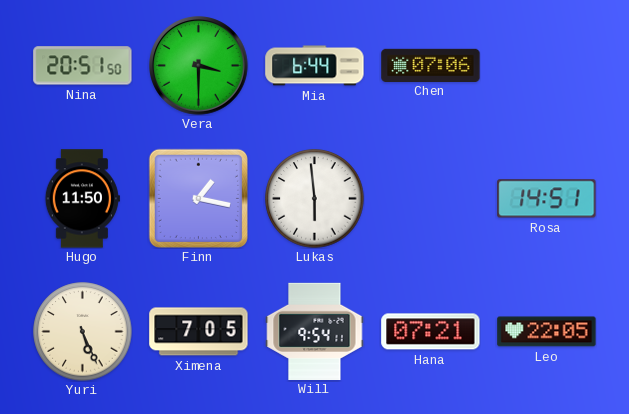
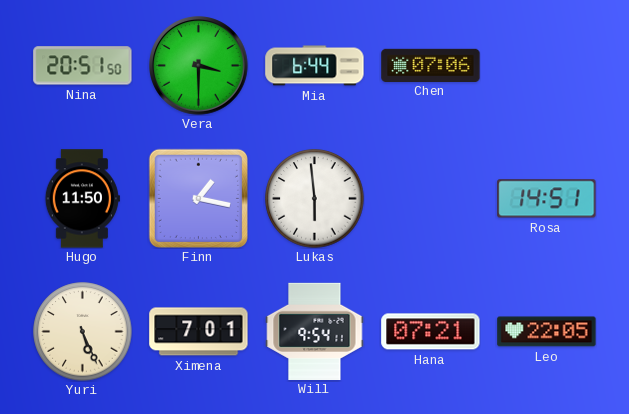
Ximena: 7:05 -> 7:01
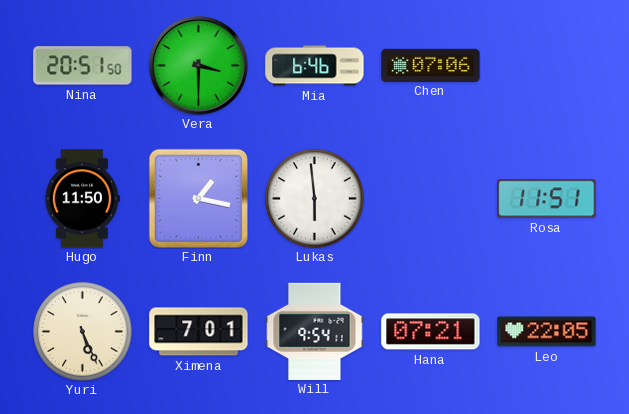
Mia: 6:44 -> 6:46
Rosa: 14:51 -> 11:51
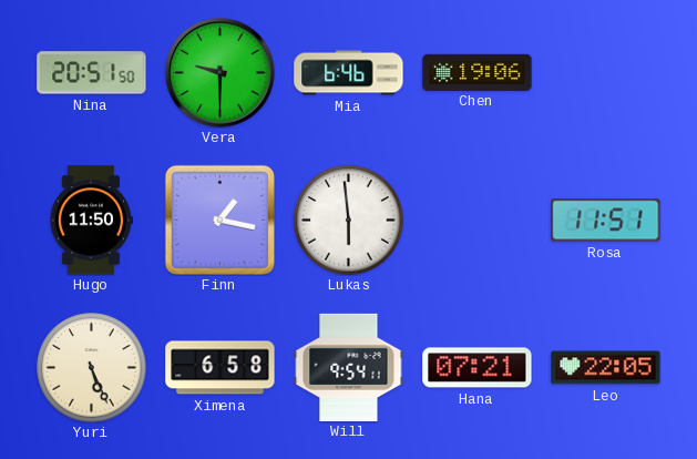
Vera: 3:30 -> 9:30
Chen: 07:06 -> 19:06
Ximena: 7:01 -> 6:58
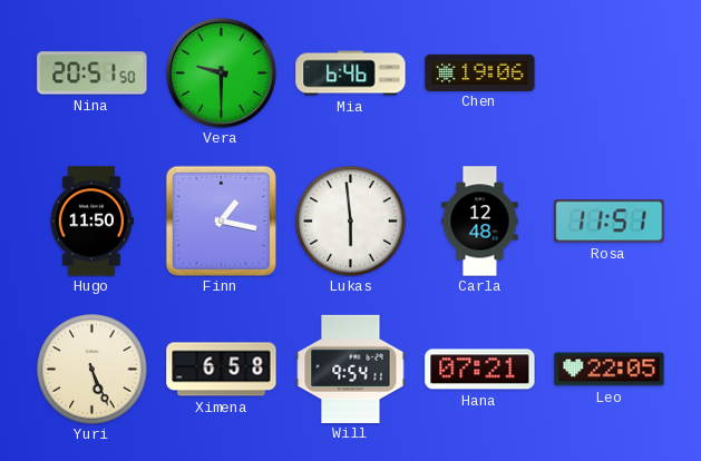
Carla: none -> 12:48
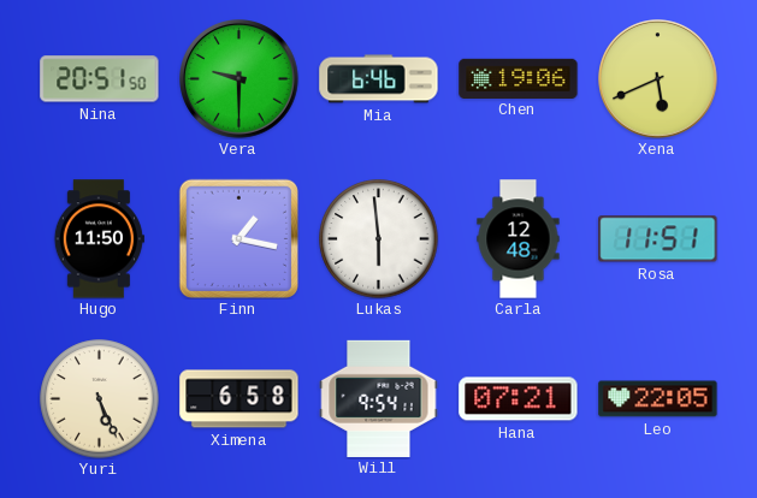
Xena: none -> 5:41
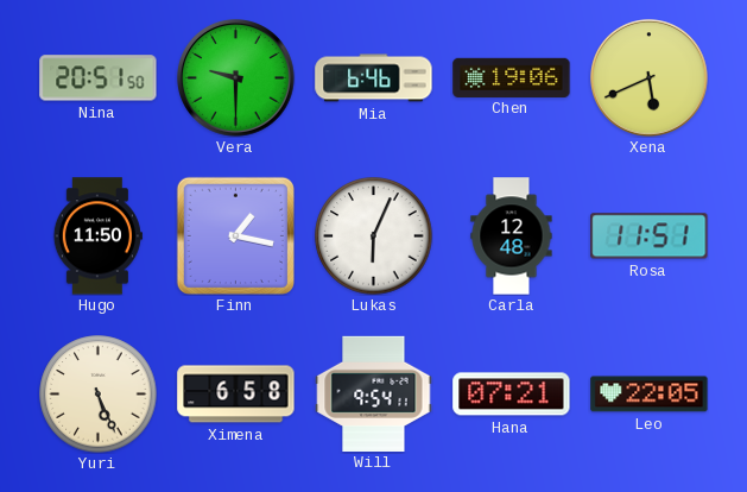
Lukas: 5:59 -> 6:04
